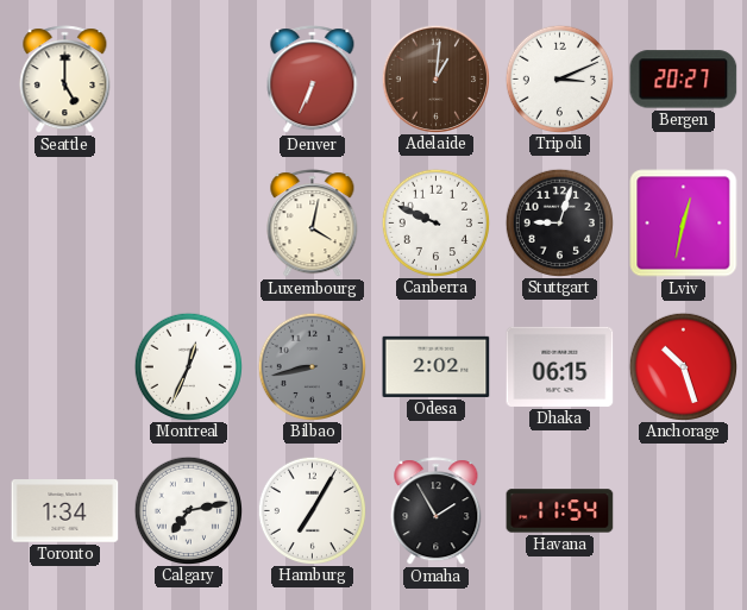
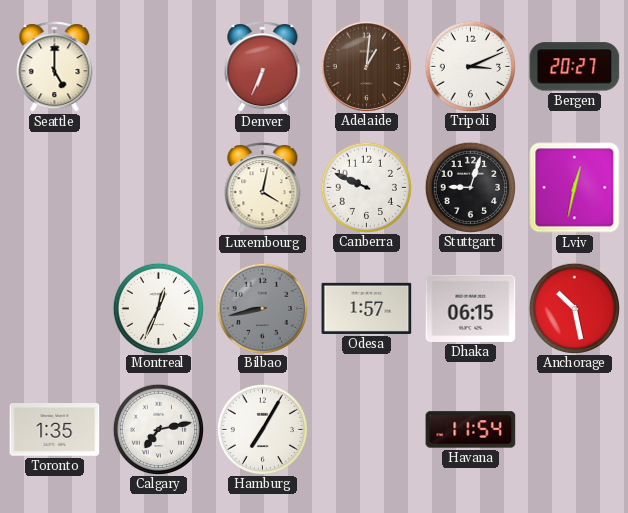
Odesa: 2:02 -> 1:57
Anchorage: 10:27 -> 10:28
Toronto: 1:34 -> 1:35
Omaha: 1:55 -> none
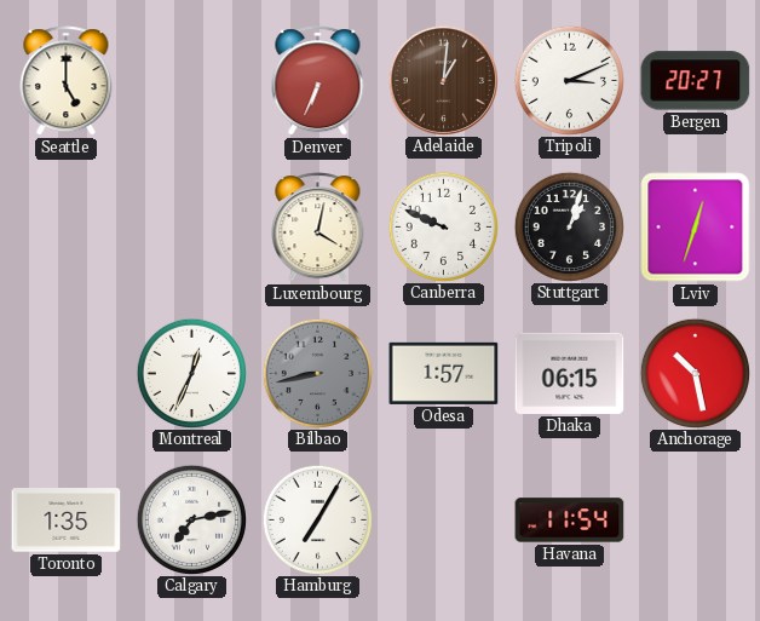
Stuttgart: 9:03 -> 1:03
Lviv: 12:32 -> 12:33
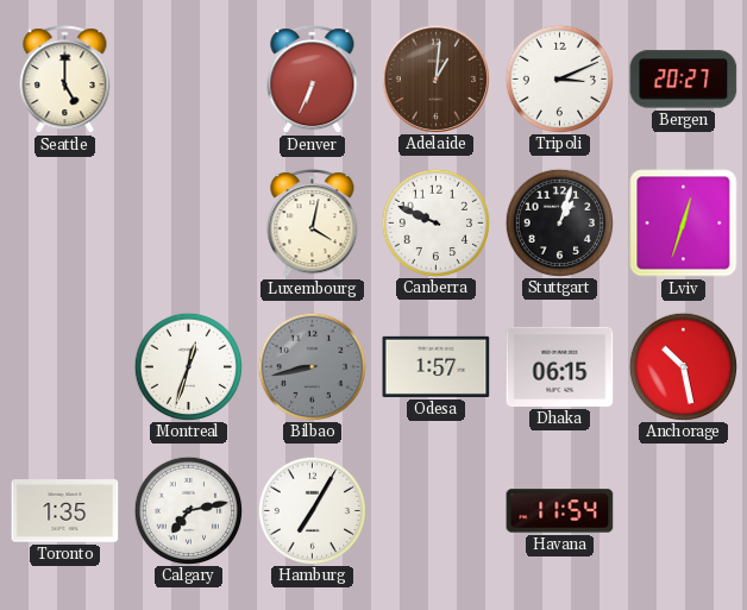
Montreal: 12:34 -> 12:33
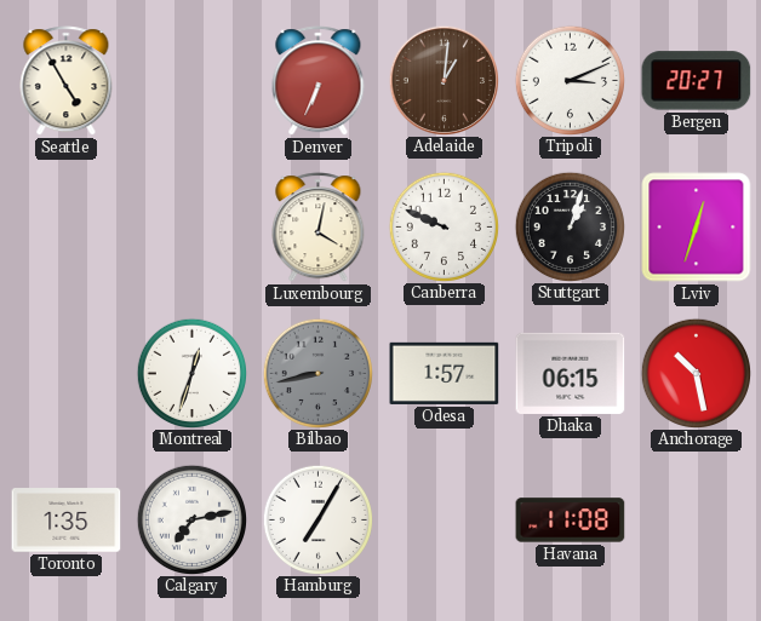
Seattle: 5:00 -> 4:55
Havana: 11:54 -> 11:08
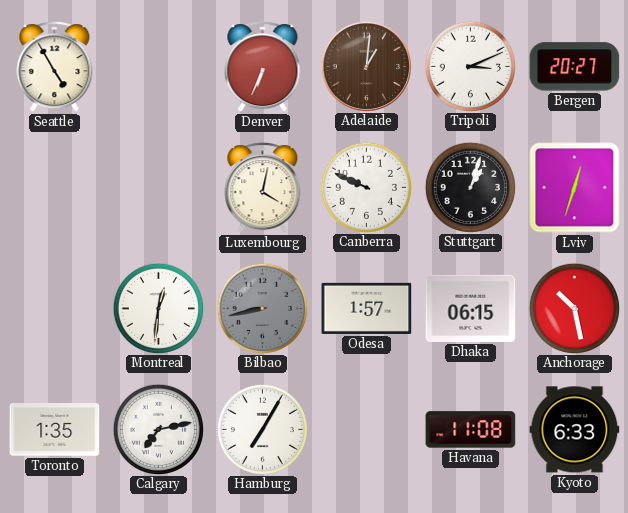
Montreal: 12:33 -> 12:31
Kyoto: none -> 6:33
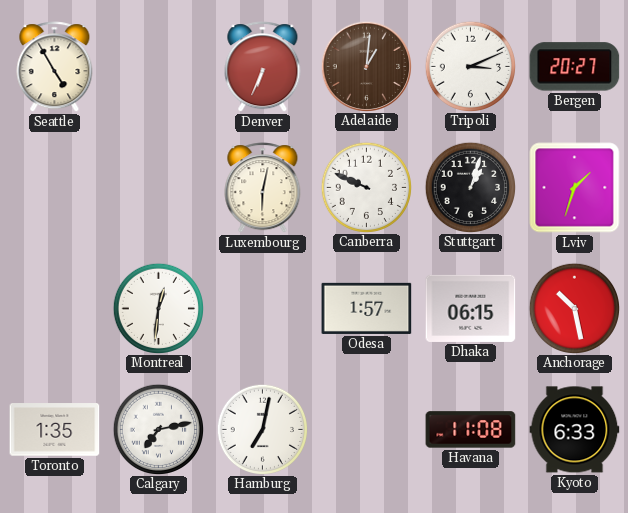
Luxembourg: 4:02 -> 6:02
Lviv: 12:33 -> 1:33
Bilbao: 8:43 -> none
Hamburg: 7:05 -> 7:02
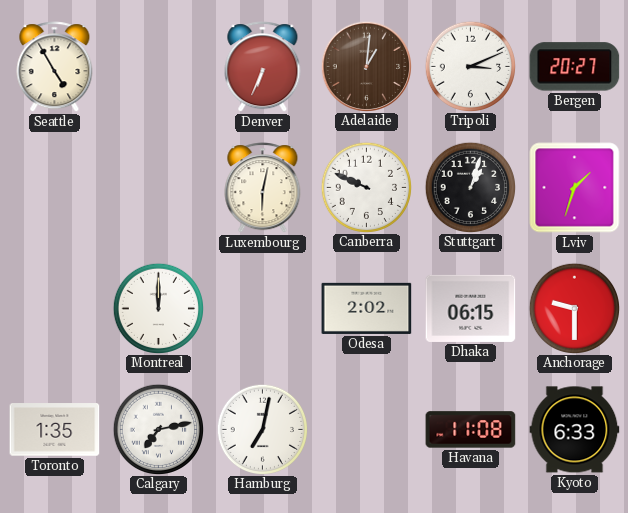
Montreal: 12:31 -> 12:00
Odesa: 1:57 -> 2:02
Anchorage: 10:28 -> 9:30
